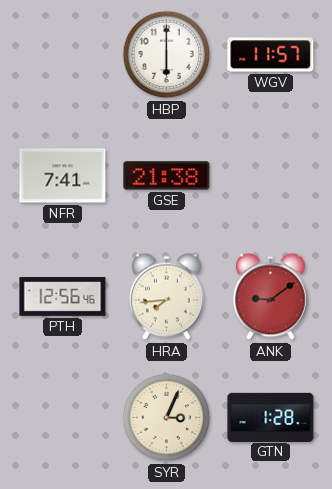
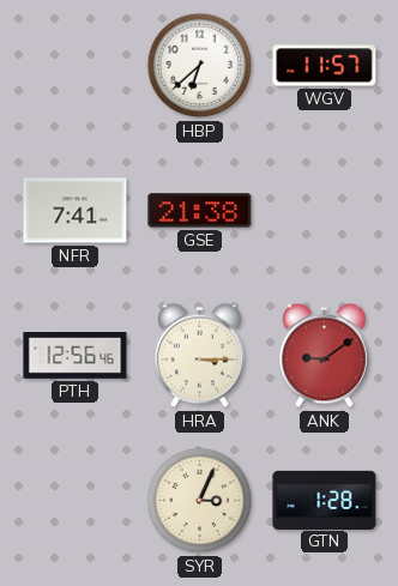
HBP: 6:00 -> 6:38
HRA: 7:44 -> 3:15
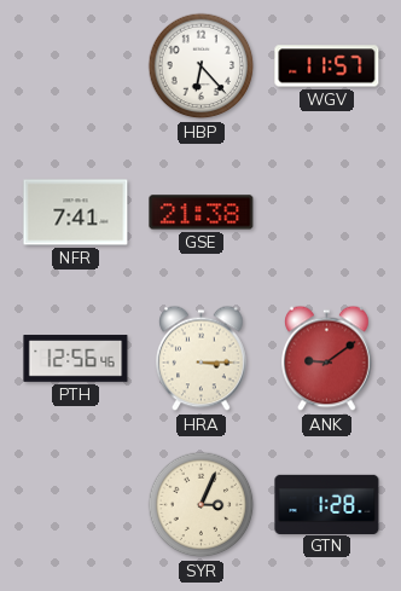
HBP: 6:38 -> 6:23
